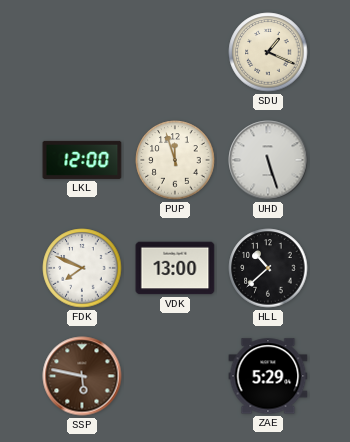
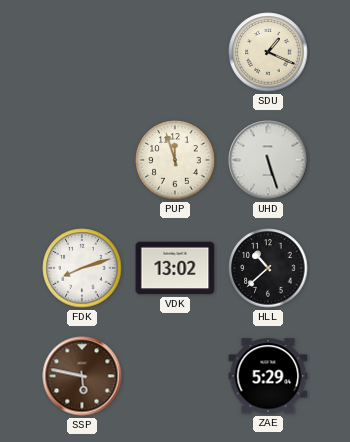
LKL: 12:00 -> none
FDK: 7:49 -> 8:12
VDK: 13:00 -> 13:02
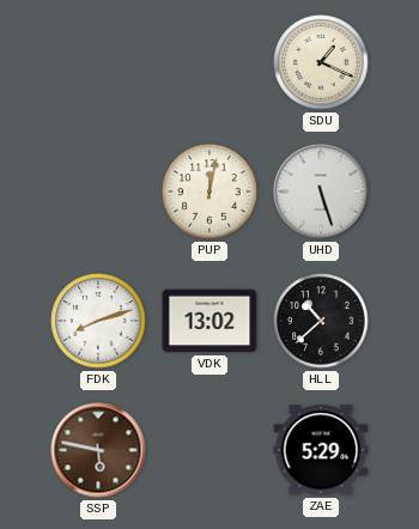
PUP: 11:57 -> 12:02
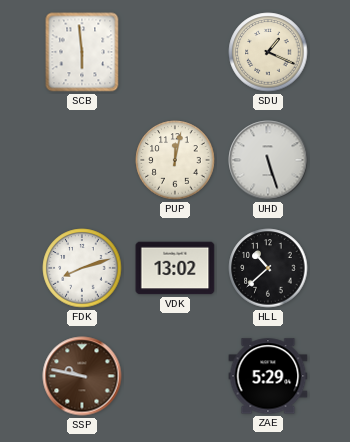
SCB: none -> 5:59
SSP: 5:47 -> 9:47
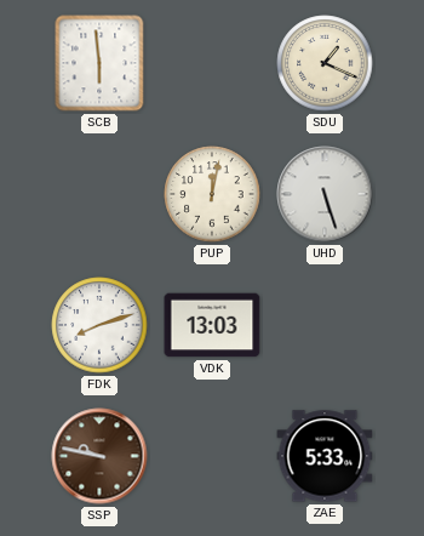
VDK: 13:02 -> 13:03
HLL: 10:38 -> none
ZAE: 5:29 -> 5:33
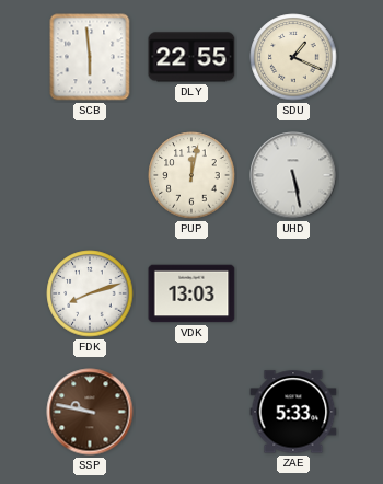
DLY: none -> 22:55
UHD: 5:27 -> 5:28
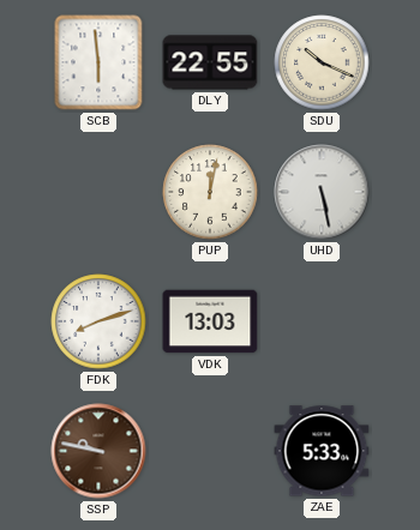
SDU: 1:19 -> 10:19
